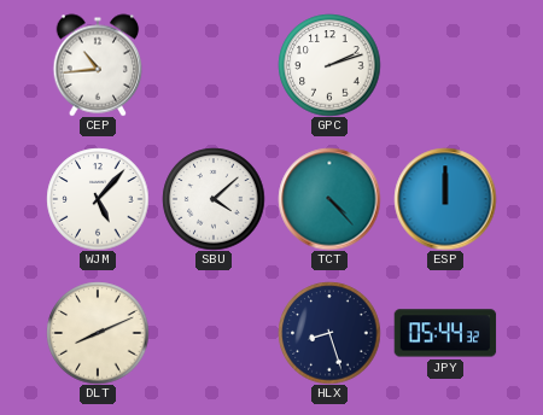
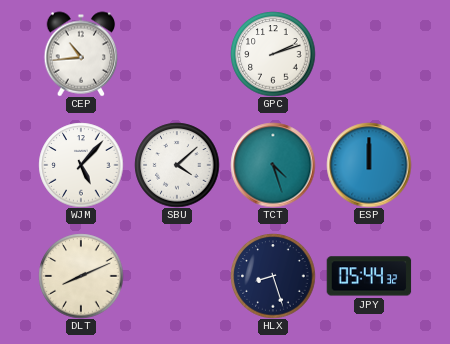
TCT: 4:23 -> 4:27
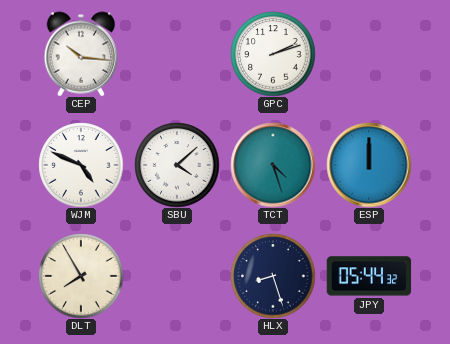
CEP: 10:44 -> 10:16
WJM: 5:07 -> 4:49
DLT: 8:11 -> 7:55
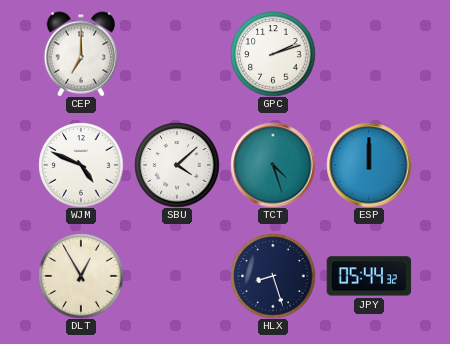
CEP: 10:16 -> 7:00
DLT: 7:55 -> 12:55
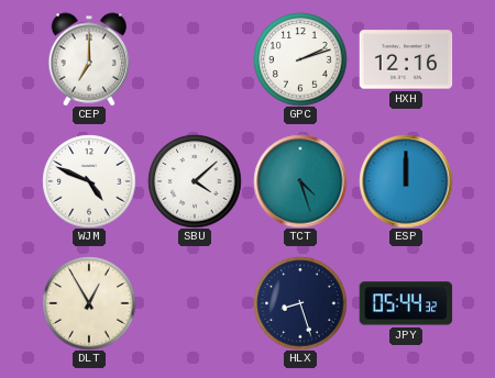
HXH: none -> 12:16
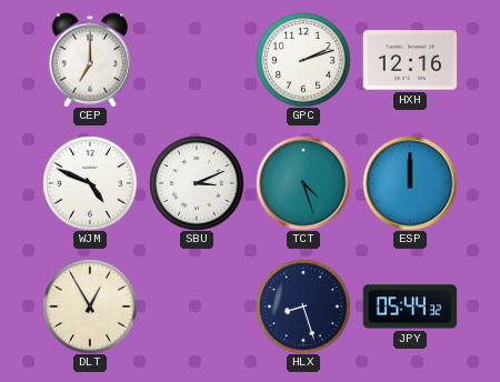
SBU: 4:08 -> 3:11
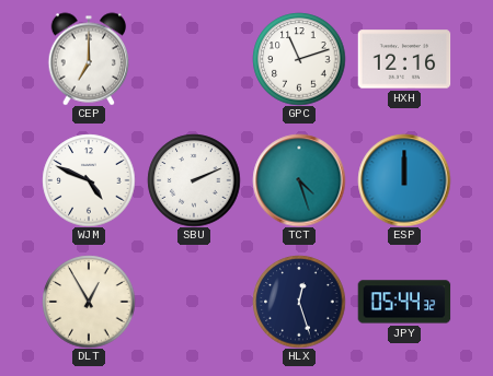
GPC: 2:12 -> 11:12
SBU: 3:11 -> 2:11
HLX: 8:27 -> 12:27
